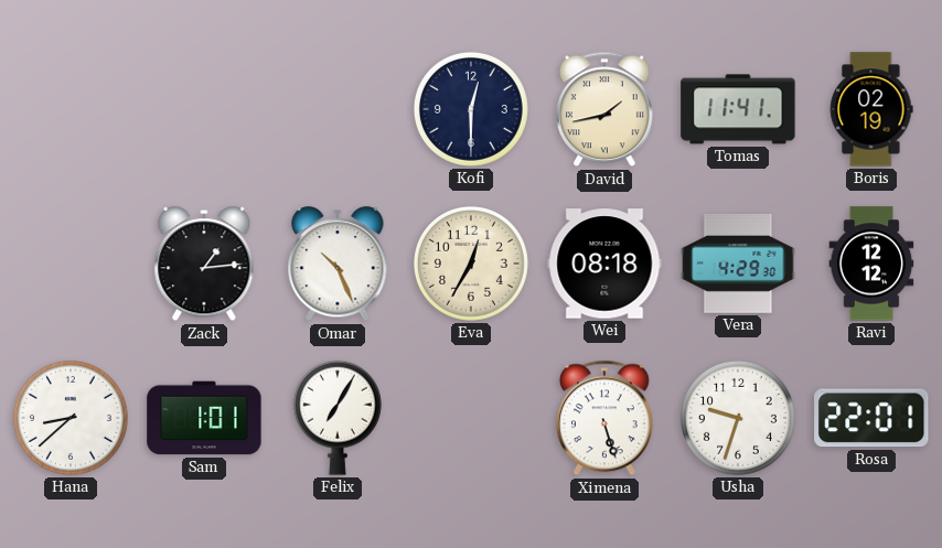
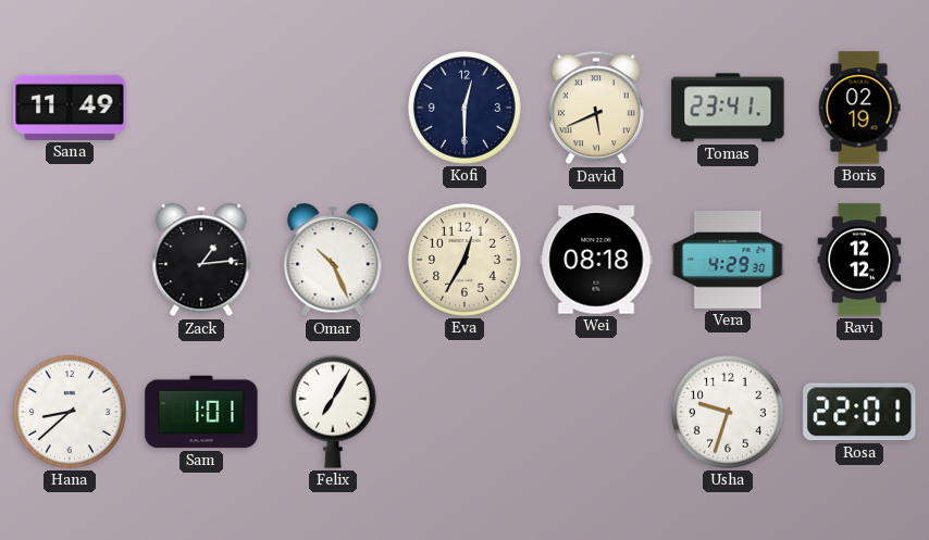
Sana: none -> 11:49
David: 1:43 -> 5:41
Tomas: 11:41 -> 23:41
Ximena: 5:27 -> none
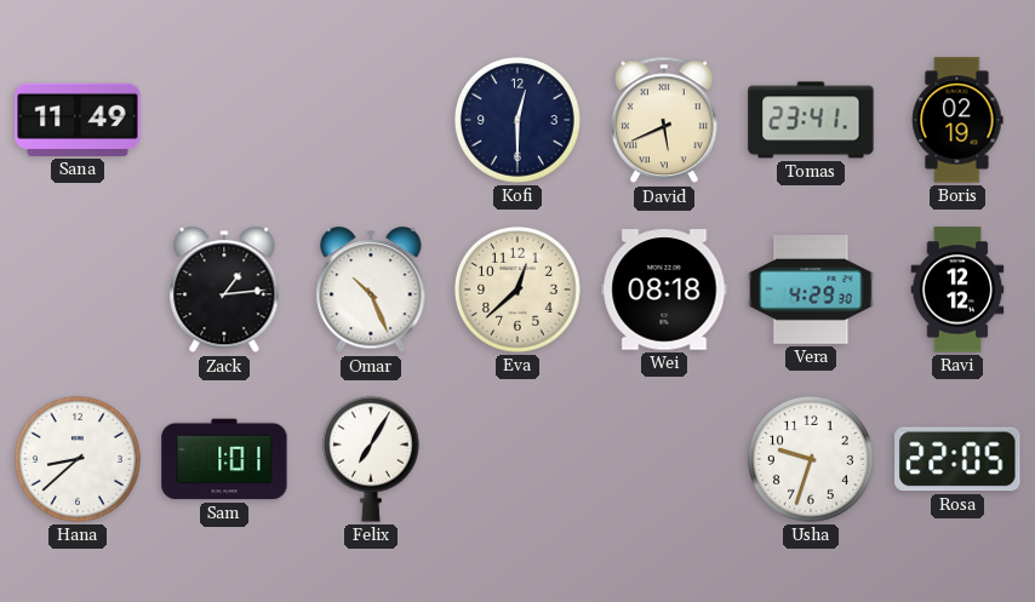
Eva: 12:35 -> 12:38
Rosa: 22:01 -> 22:05
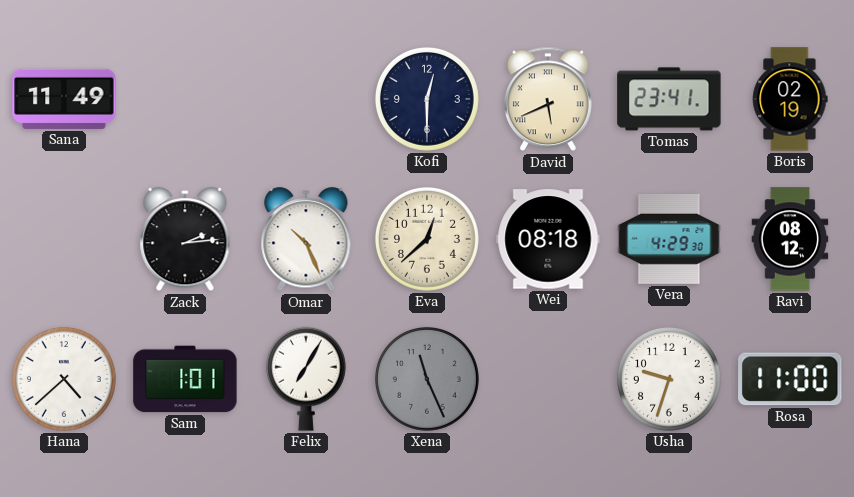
Zack: 1:14 -> 2:14
Ravi: 12:12 -> 08:12
Hana: 8:38 -> 4:38
Xena: none -> 11:26
Rosa: 22:05 -> 11:00
